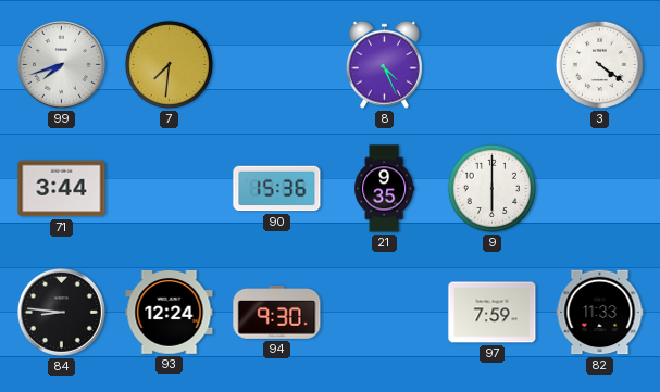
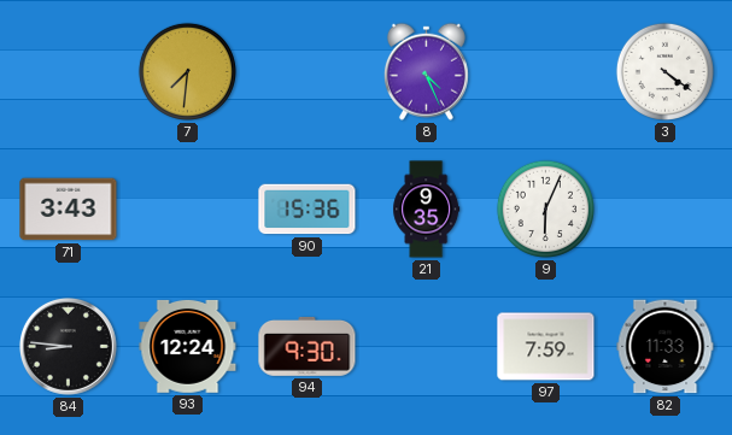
99: 7:42 -> none
71: 3:44 -> 3:43
9: 6:00 -> 6:04
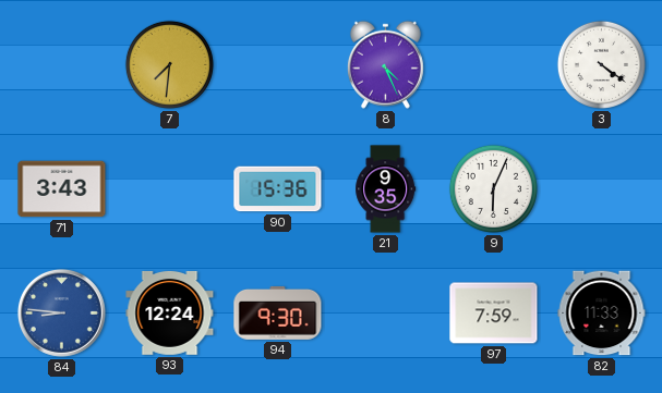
84 dial: black -> blue
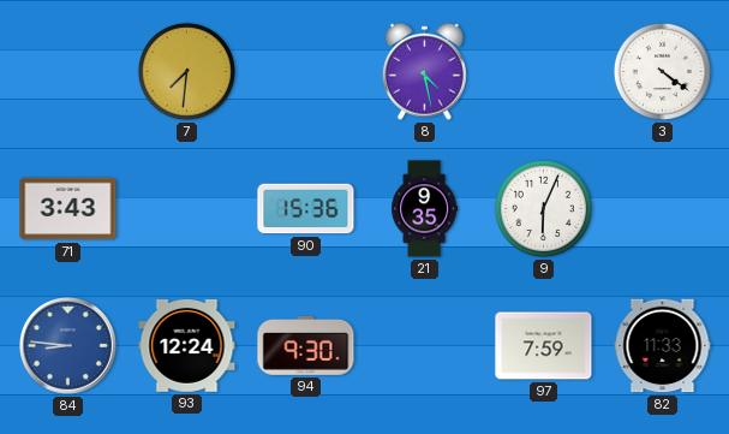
8: 4:26 -> 4:28
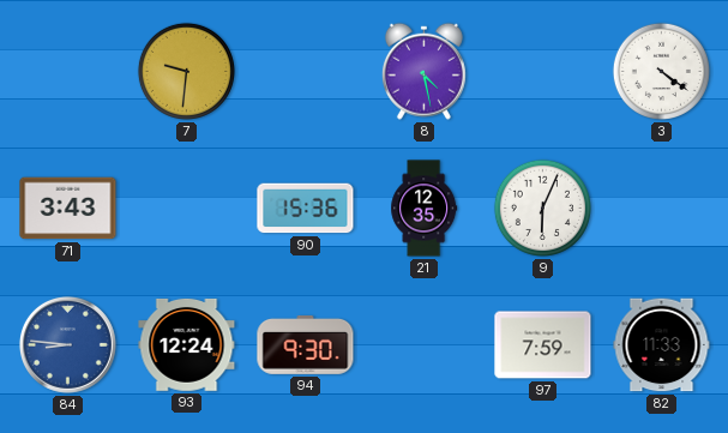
7: 7:31 -> 9:31
21: 9:35 -> 12:35
